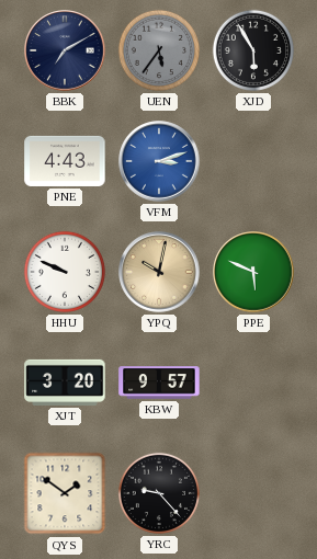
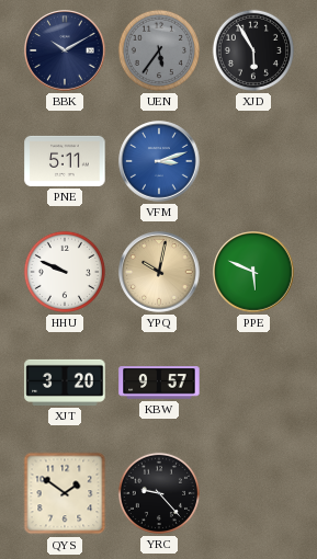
BBK: 7:10 -> 10:10
PNE: 4:43 -> 5:11
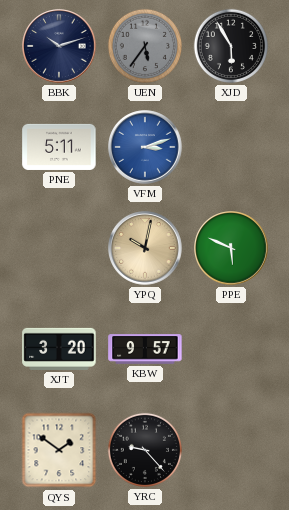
BBK: 10:10 -> 10:12
HHU: 9:49 -> none
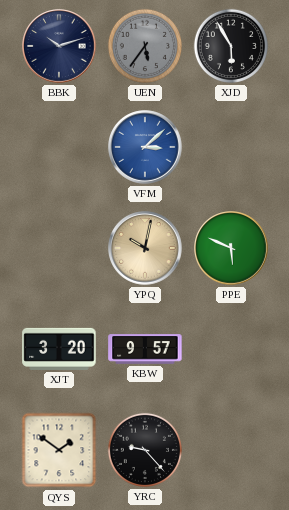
PNE: 5:11 -> none
VFM: 3:12 -> 3:08
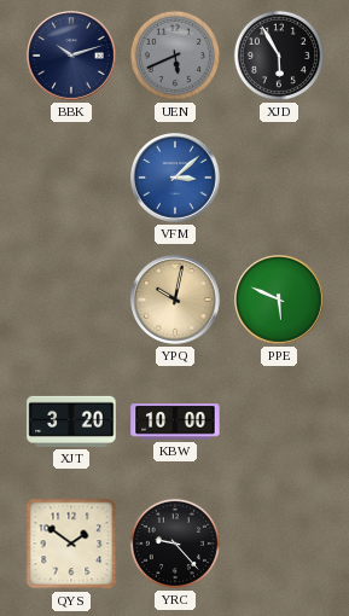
UEN: 5:36 -> 5:41
KBW: 9:57 -> 10:00
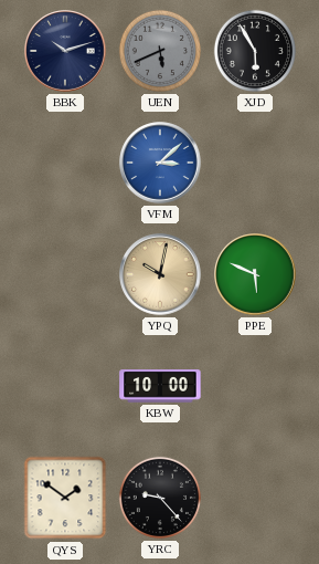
XJT: 3:20 -> none
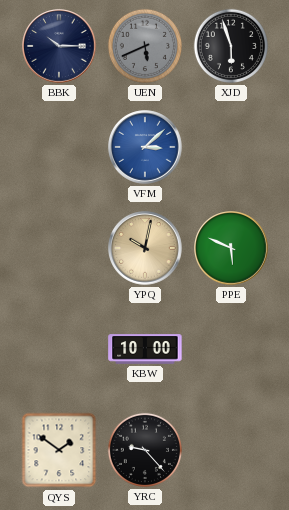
BBK: 10:12 -> 10:15
XJD: 5:55 -> 5:57
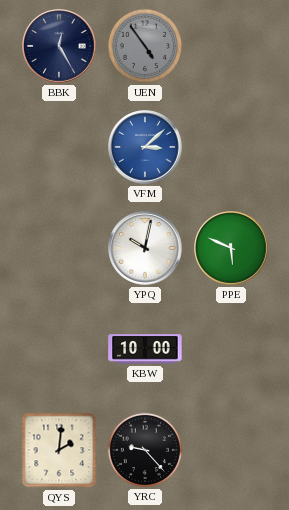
BBK: 10:15 -> 12:25
UEN: 5:41 -> 4:54
XJD: 5:57 -> none
YPQ dial: champagne -> white
QYS: 1:51 -> 2:01
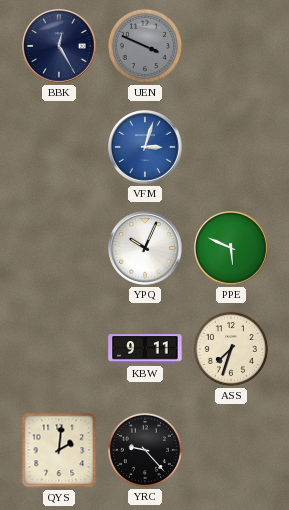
UEN: 4:54 -> 3:49
VFM: 3:08 -> 3:03
YPQ: 10:02 -> 10:04
KBW: 10:00 -> 9:11
ASS: none -> 7:33
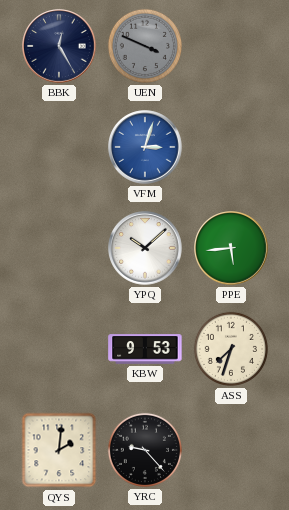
YPQ: 10:04 -> 10:08
PPE: 5:49 -> 5:44
KBW: 9:11 -> 9:53
